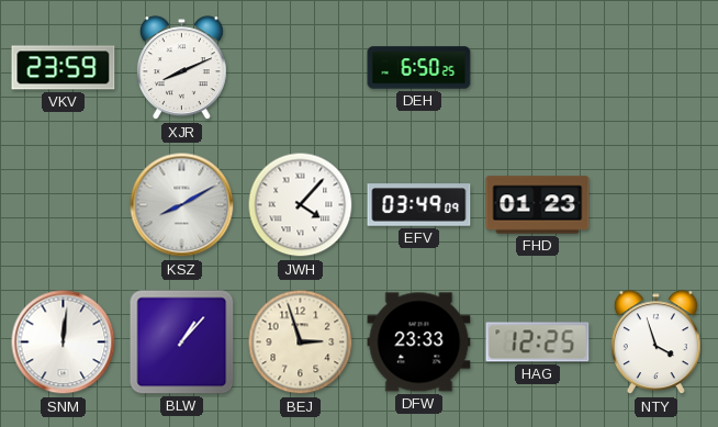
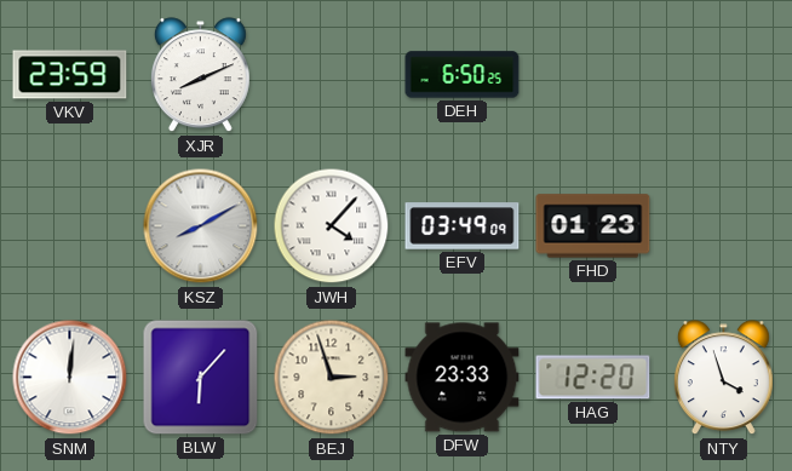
BLW: 1:07 -> 6:07
HAG: 12:25 -> 12:20
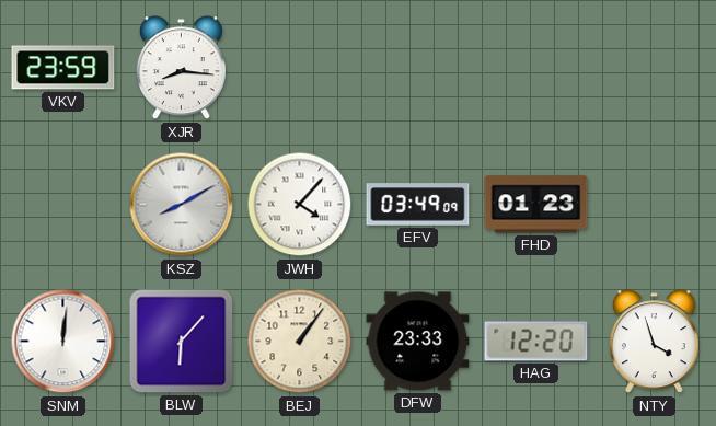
XJR: 8:11 -> 8:16
DEH: 6:50 -> none
BEJ: 2:57 -> 1:06
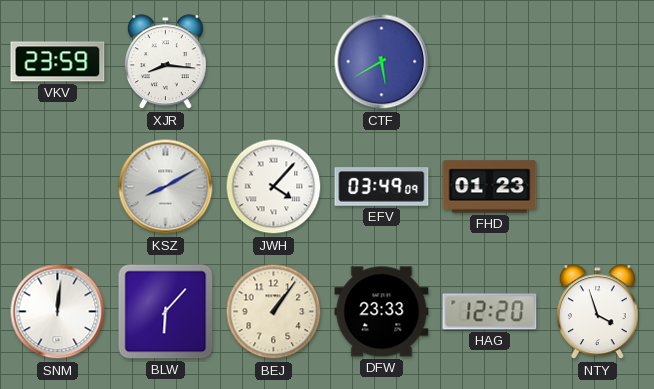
CTF: none -> 5:40
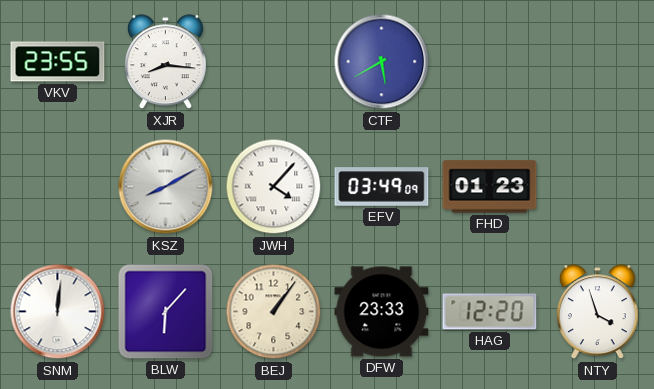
VKV: 23:59 -> 23:55
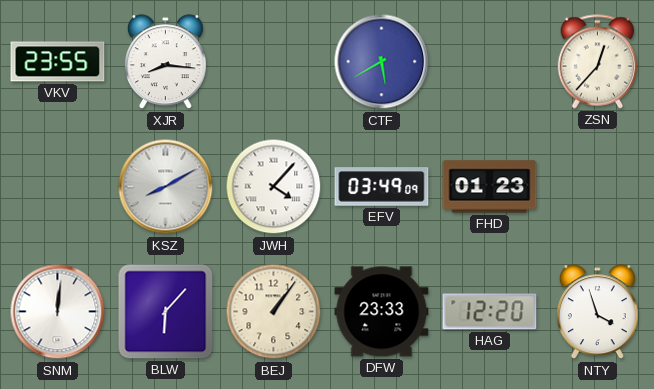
ZSN: none -> 12:37
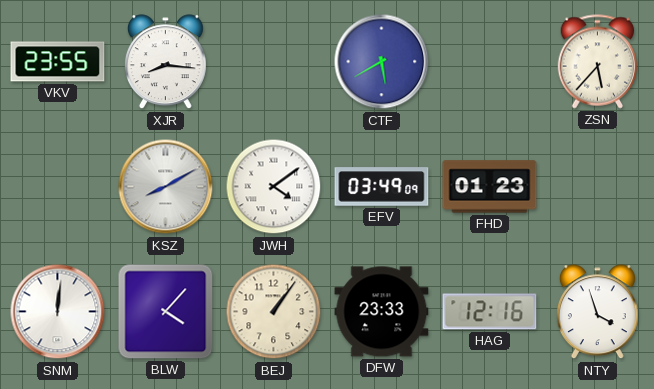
ZSN: 12:37 -> 5:37
JWH: 4:07 -> 4:09
BLW: 6:07 -> 4:07
HAG: 12:20 -> 12:16
